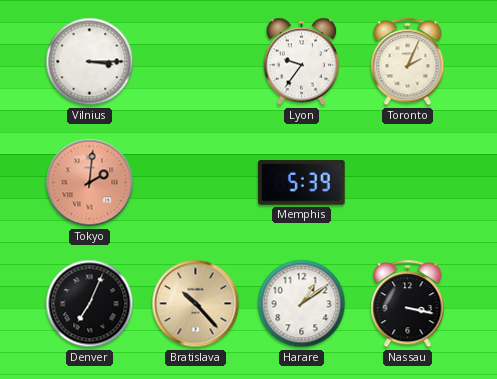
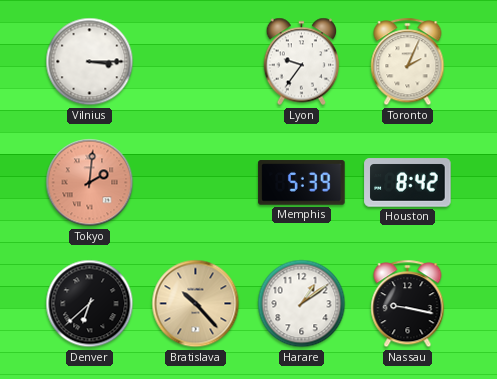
Houston: none -> 8:42
Denver: 7:04 -> 6:38
Nassau: 3:17 -> 9:17
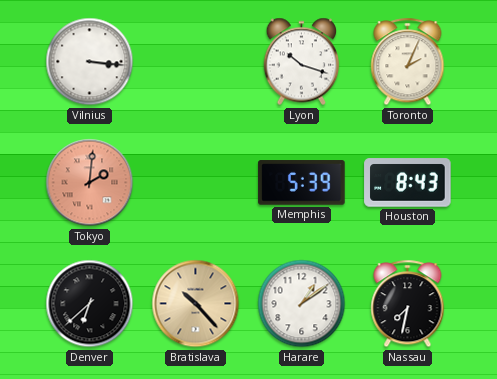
Vilnius: 3:15 -> 3:16
Lyon: 9:36 -> 10:18
Houston: 8:42 -> 8:43
Nassau: 9:17 -> 7:32
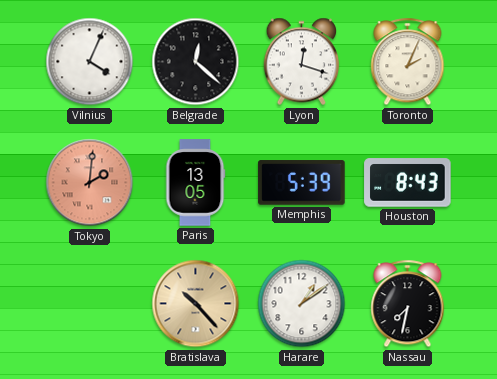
Vilnius: 3:16 -> 4:04
Belgrade: none -> 12:22
Lyon: 10:18 -> 12:18
Paris: none -> 13:05
Denver: 6:38 -> none
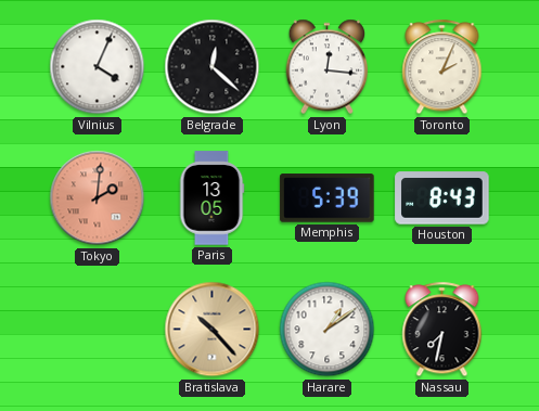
Lyon: 12:18 -> 12:16
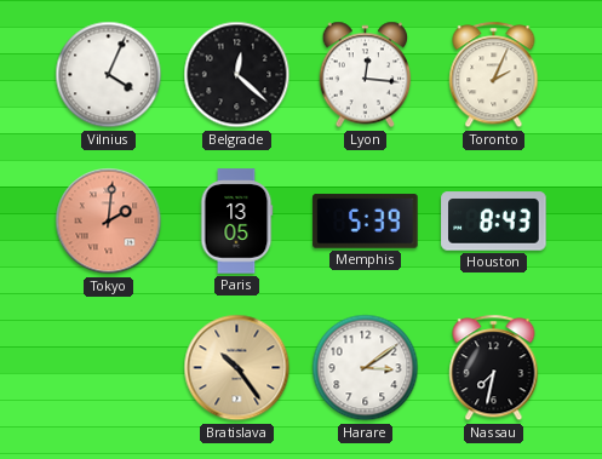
Bratislava: 10:23 -> 10:24
Harare: 1:09 -> 3:09
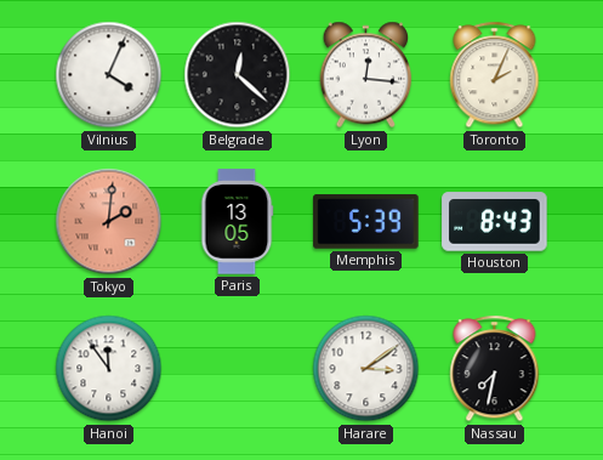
Hanoi: none -> 11:54
Bratislava: 10:24 -> none
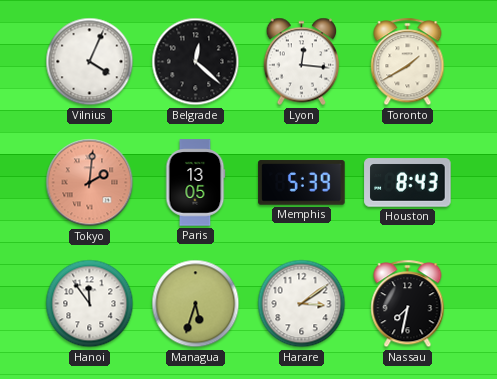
Toronto: 2:04 -> 1:40
Managua: none -> 5:33
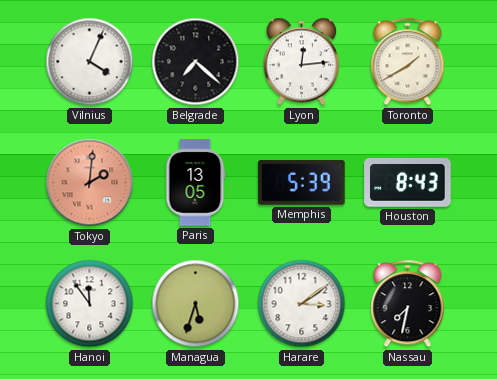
Belgrade: 12:22 -> 7:22
Lyon: 12:16 -> 12:14
